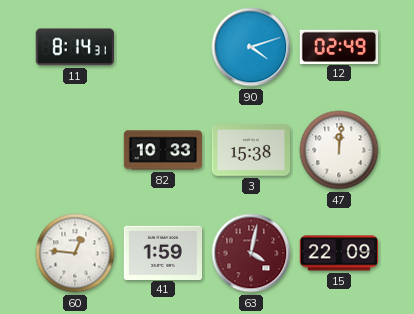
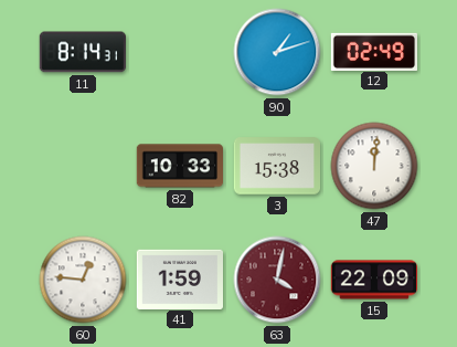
90: 4:12 -> 1:12
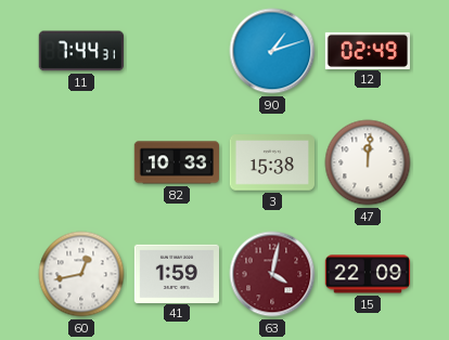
11: 8:14 -> 7:44
60: 12:46 -> 12:43
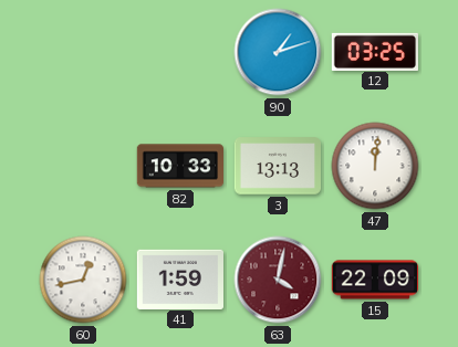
11: 7:44 -> none
12: 02:49 -> 03:25
3: 15:38 -> 13:13
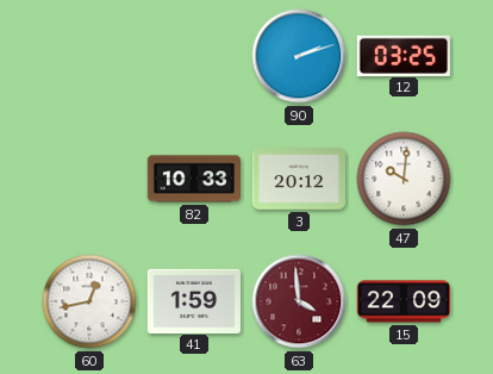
90: 1:12 -> 2:12
3: 13:13 -> 20:12
47: 12:01 -> 10:01
63: 4:02 -> 3:59
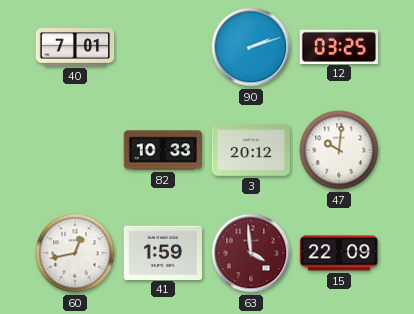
40: none -> 7:01
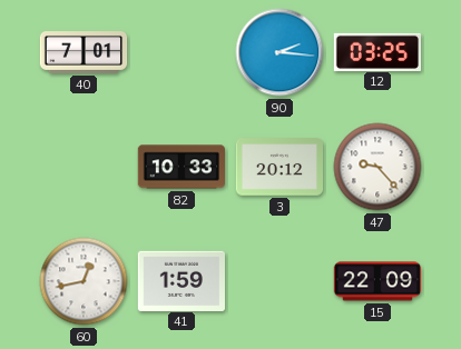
90: 2:12 -> 2:16
47: 10:01 -> 9:23
63: 3:59 -> none
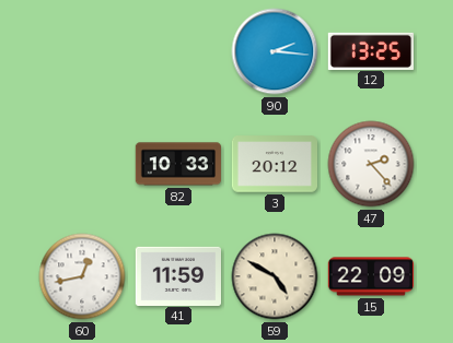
40: 7:01 -> none
12: 03:25 -> 13:25
47: 9:23 -> 2:23
41: 1:59 -> 11:59
59: none -> 4:50
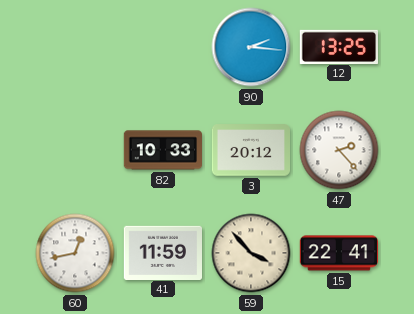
59: 4:50 -> 3:53
15: 22:09 -> 22:41
